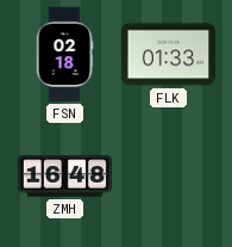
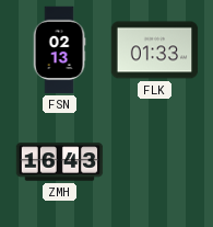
FSN: 02:18 -> 02:13
ZMH: 16:48 -> 16:43
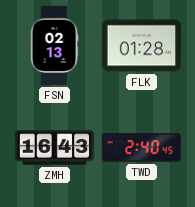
FLK: 01:33 -> 01:28
TWD: none -> 2:40
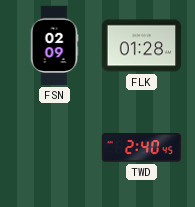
FSN: 02:13 -> 02:09
ZMH: 16:43 -> none
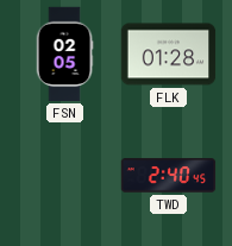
FSN: 02:09 -> 02:05
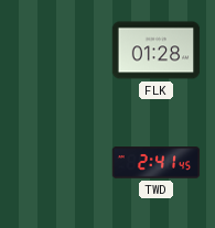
FSN: 02:05 -> none
TWD: 2:40 -> 2:41
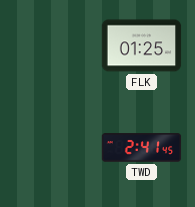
FLK: 01:28 -> 01:25
